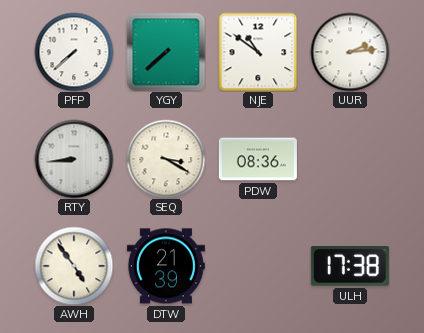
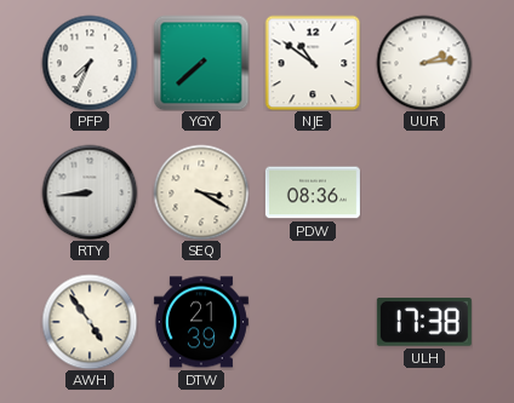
PFP: 7:38 -> 7:34
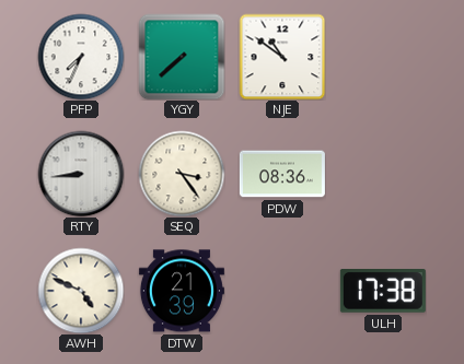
UUR: 2:14 -> none
SEQ: 3:20 -> 3:24
AWH: 4:54 -> 4:49
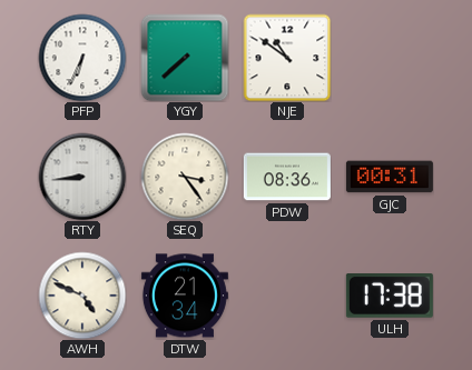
PFP: 7:34 -> 6:34
GJC: none -> 00:31
DTW: 21:39 -> 21:34
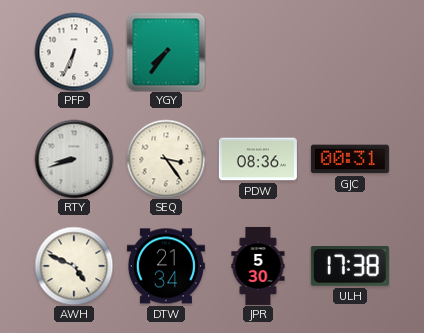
YGY: 7:38 -> 7:36
NJE: 10:51 -> none
RTY: 8:44 -> 8:42
JPR: none -> 5:30
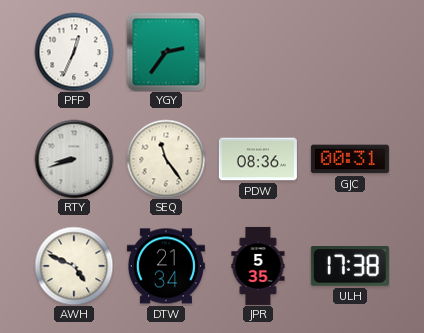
PFP: 6:34 -> 12:34
YGY: 7:36 -> 2:36
SEQ: 3:24 -> 11:24
JPR: 5:30 -> 5:35
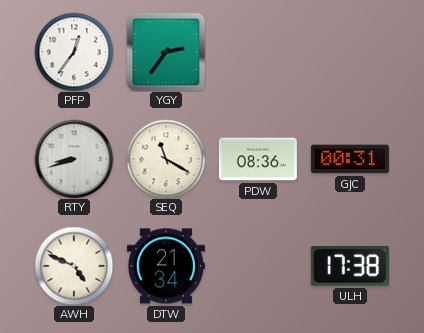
PFP: 12:34 -> 12:36
SEQ: 11:24 -> 11:20
JPR: 5:35 -> none
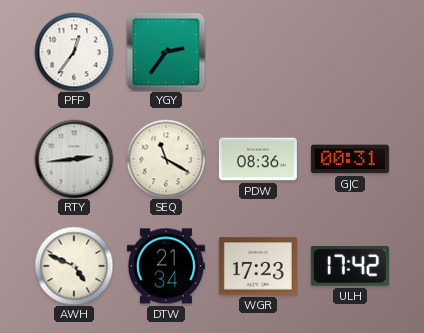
RTY: 8:42 -> 2:44
WGR: none -> 17:23
ULH: 17:38 -> 17:42
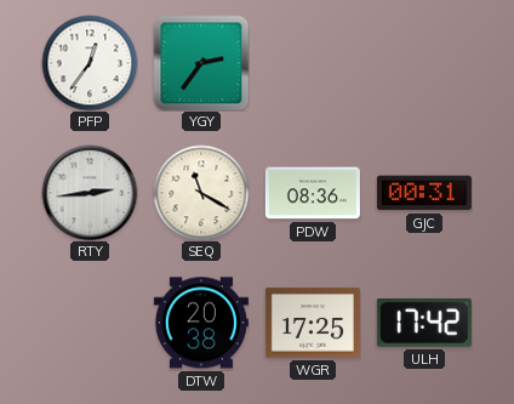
AWH: 4:49 -> none
DTW: 21:34 -> 20:38
WGR: 17:23 -> 17:25
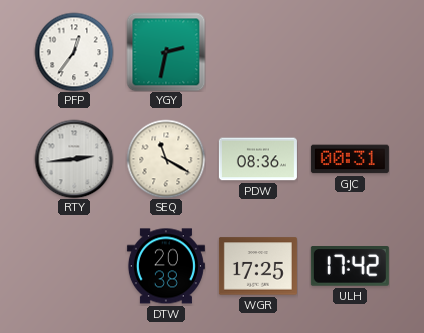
YGY: 2:36 -> 2:32
